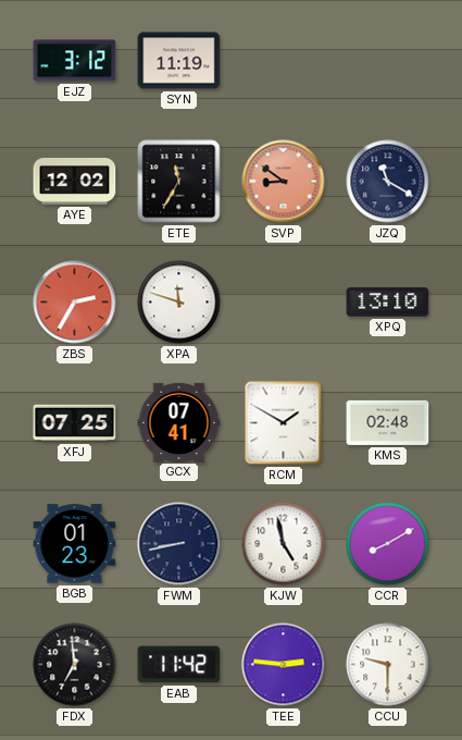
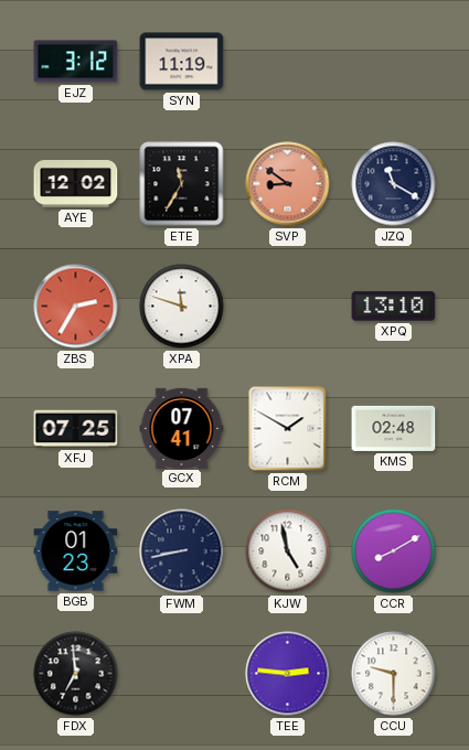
EAB: 11:42 -> none
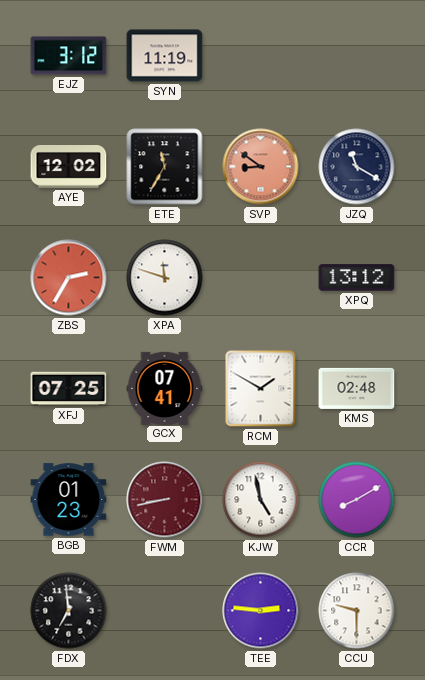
XPQ: 13:10 -> 13:12
FWM dial: navy -> burgundy
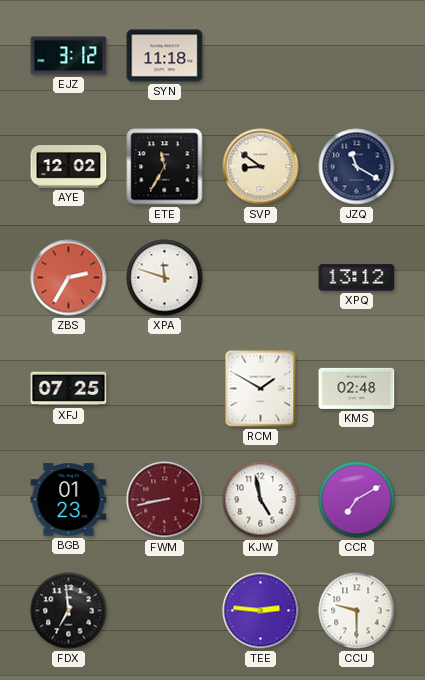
SYN: 11:19 -> 11:18
SVP dial: salmon -> cream
GCX: 07:41 -> none
CCR: 8:10 -> 7:10
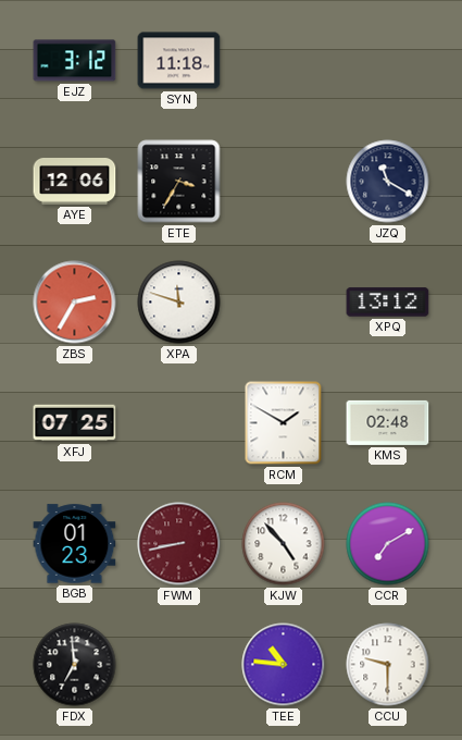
AYE: 12:02 -> 12:06
ETE: 11:35 -> 3:35
SVP: 8:51 -> none
KJW: 4:58 -> 4:53
TEE: 2:46 -> 10:46
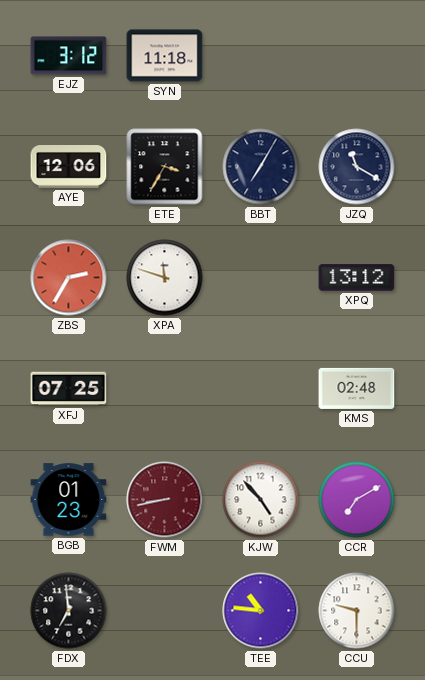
BBT: none -> 7:05
RCM: 1:50 -> none
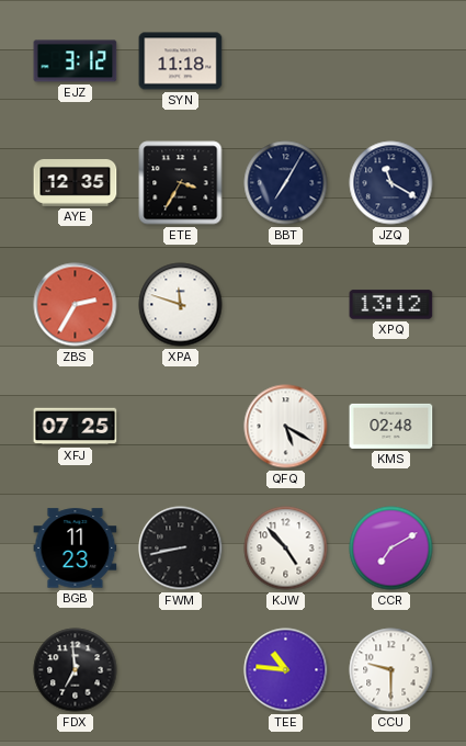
AYE: 12:06 -> 12:35
QFQ: none -> 5:20
BGB: 01:23 -> 11:23
FWM dial: burgundy -> black
